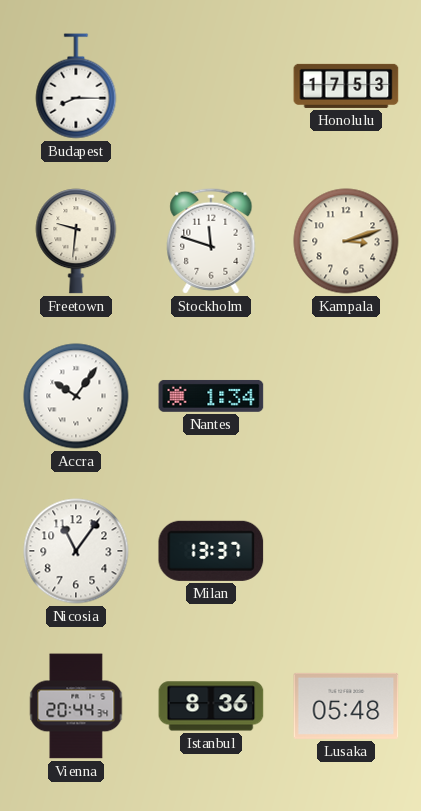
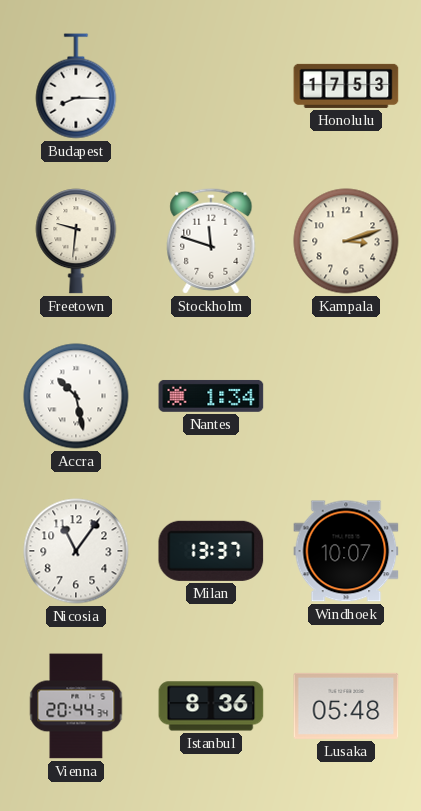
Accra: 10:06 -> 10:28
Windhoek: none -> 10:07
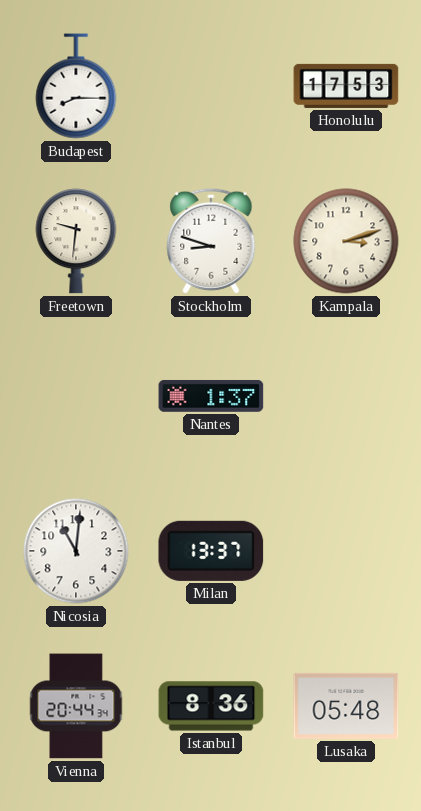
Stockholm: 11:48 -> 8:48
Accra: 10:28 -> none
Nantes: 1:34 -> 1:37
Nicosia: 11:06 -> 11:01
Windhoek: 10:07 -> none
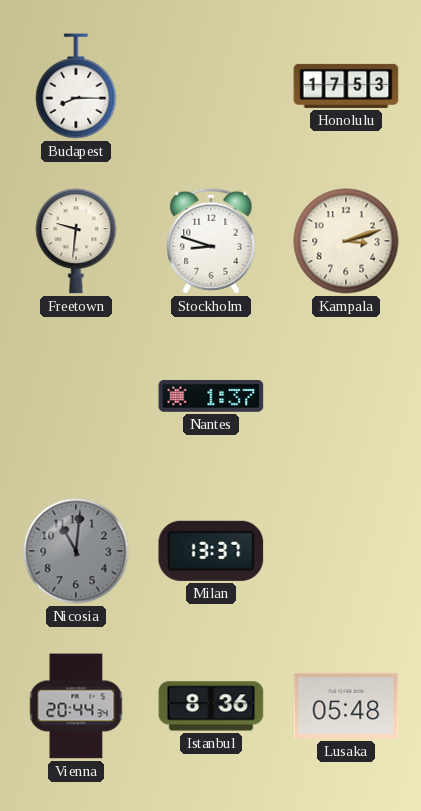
Nicosia dial: white -> grey
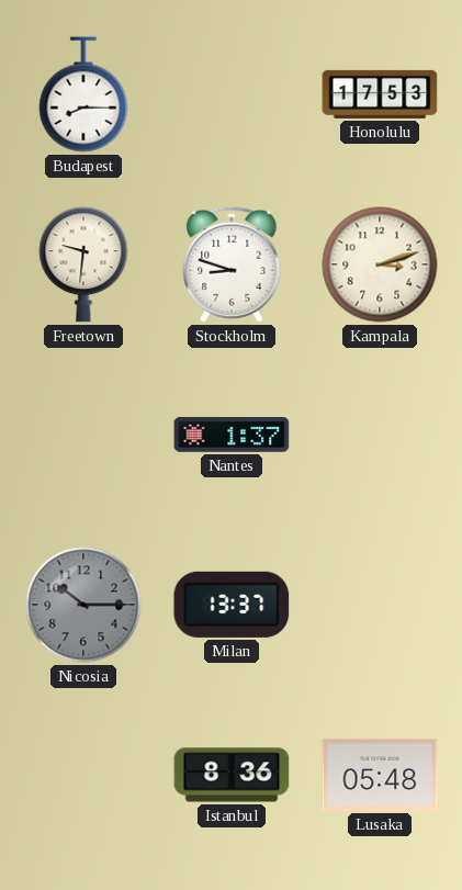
Nicosia: 11:01 -> 10:15
Vienna: 20:44 -> none
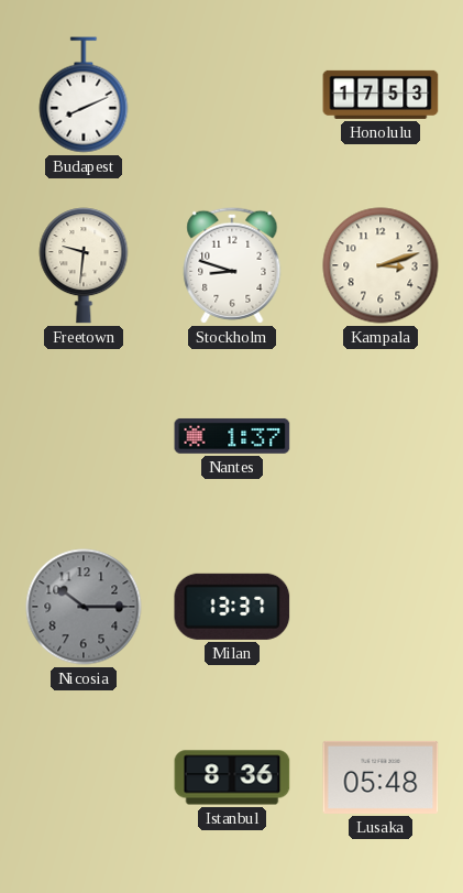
Budapest: 8:15 -> 8:11
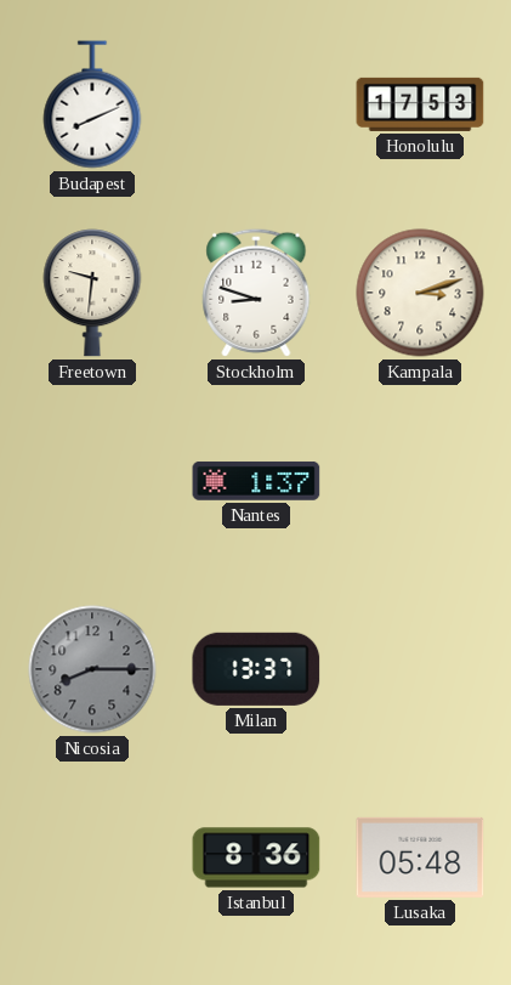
Nicosia: 10:15 -> 8:15
